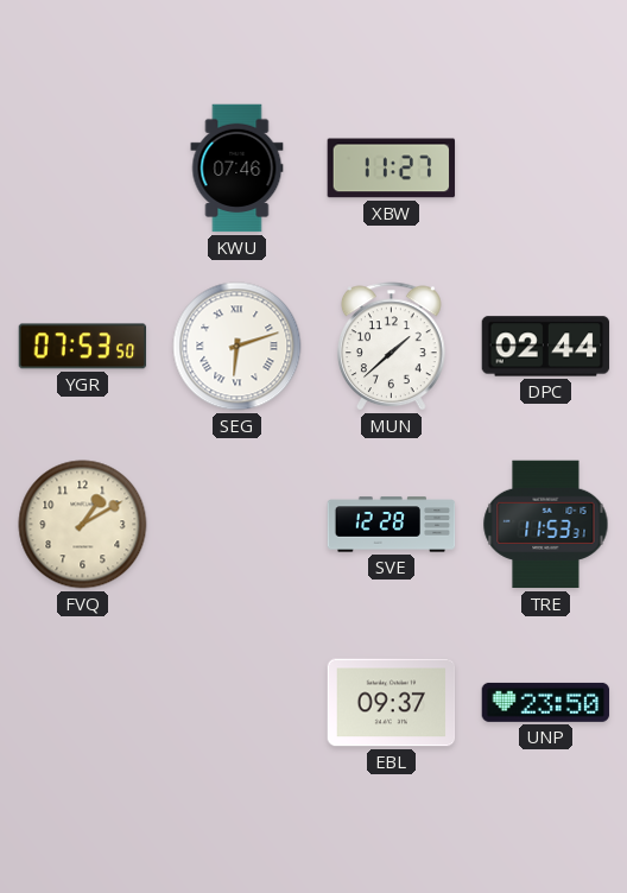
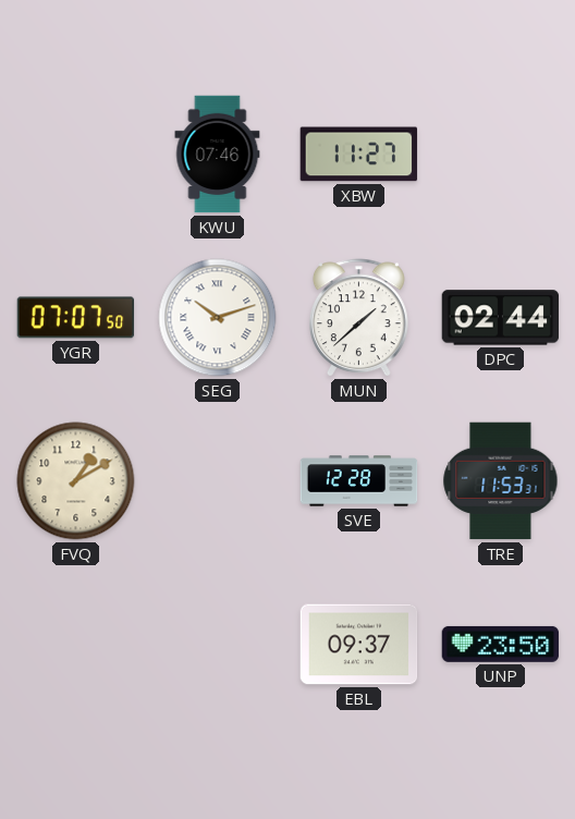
YGR: 07:53 -> 07:07
SEG: 6:12 -> 10:12
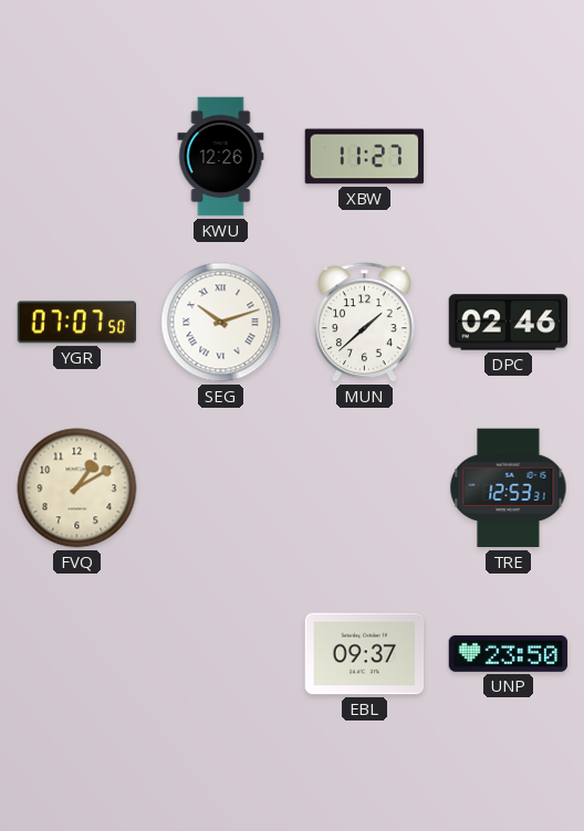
KWU: 07:46 -> 12:26
DPC: 02:44 -> 02:46
SVE: 12:28 -> none
TRE: 11:53 -> 12:53
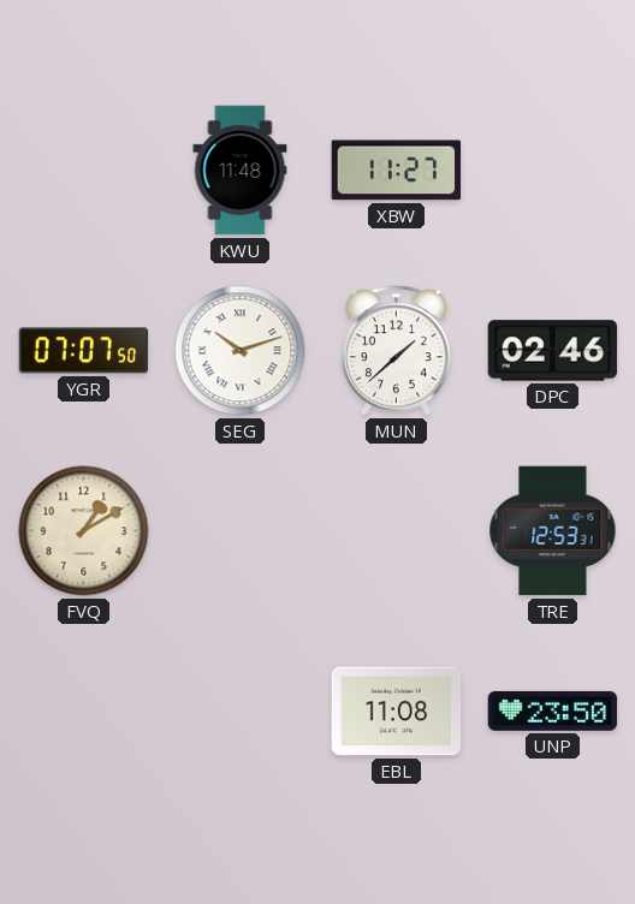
KWU: 12:26 -> 11:48
EBL: 09:37 -> 11:08
